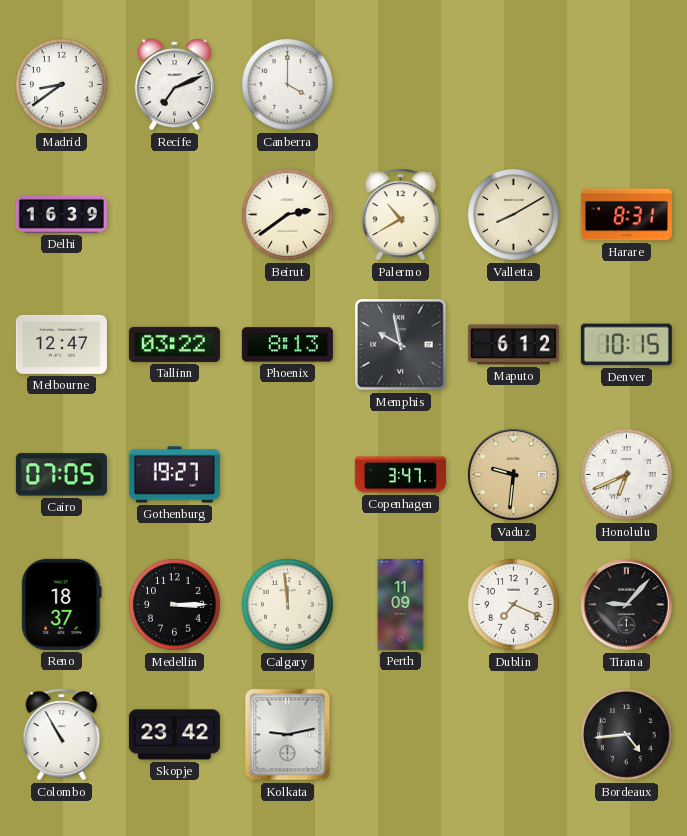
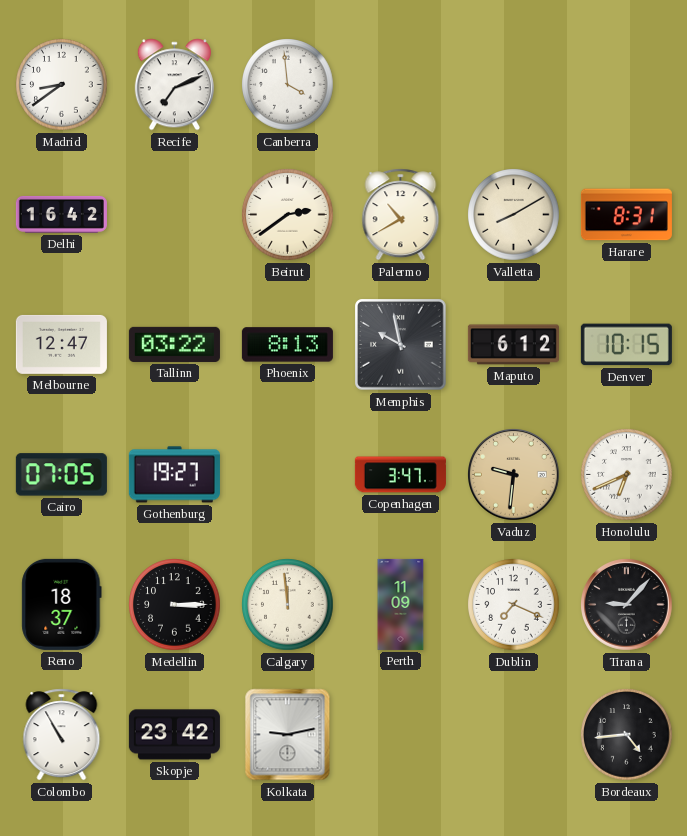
Canberra: 4:00 -> 3:59
Delhi: 16:39 -> 16:42
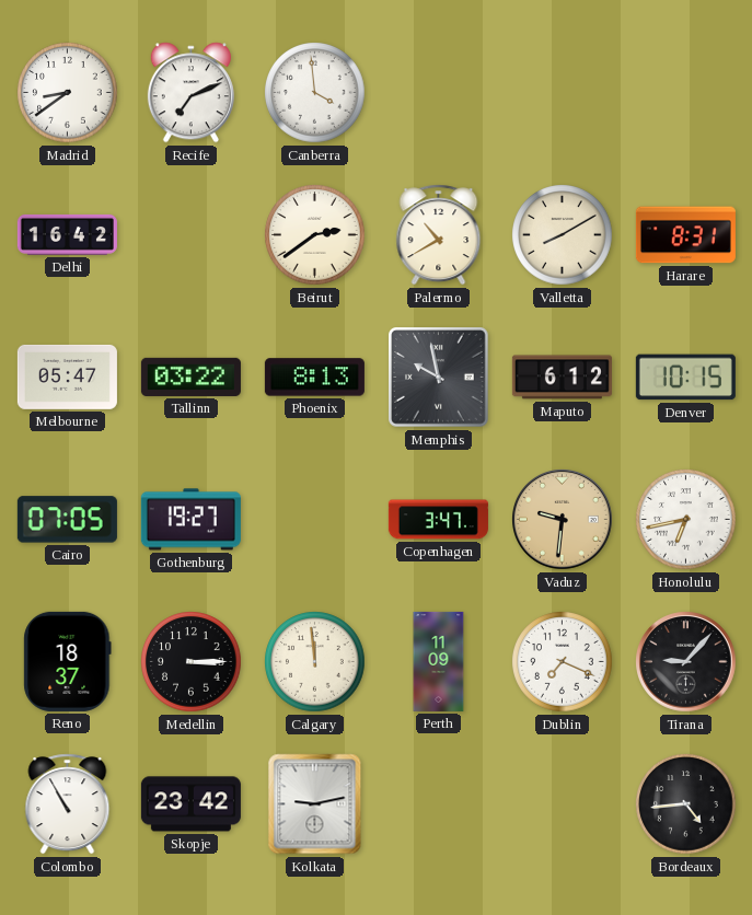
Melbourne: 12:47 -> 05:47
Honolulu: 6:41 -> 6:43
